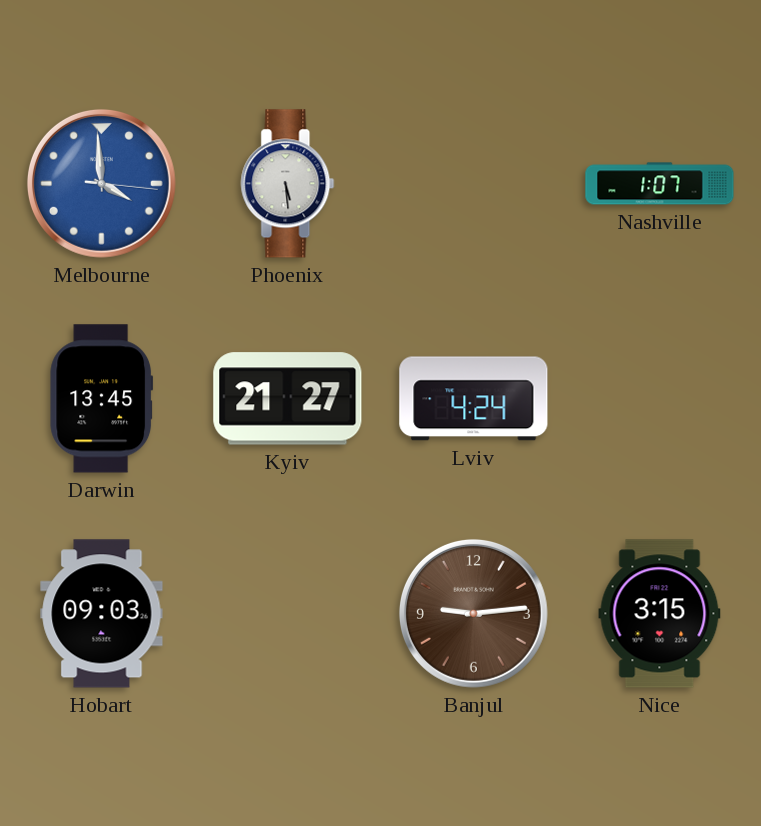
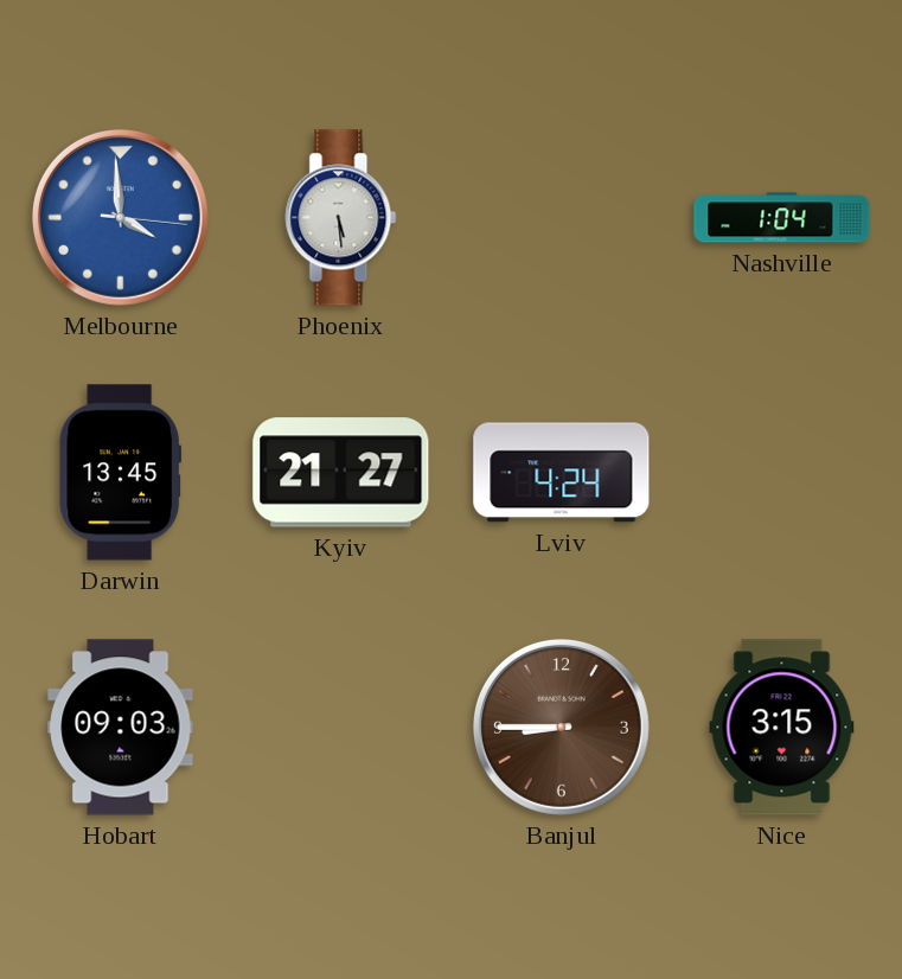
Nashville: 1:07 -> 1:04
Banjul: 9:14 -> 8:45
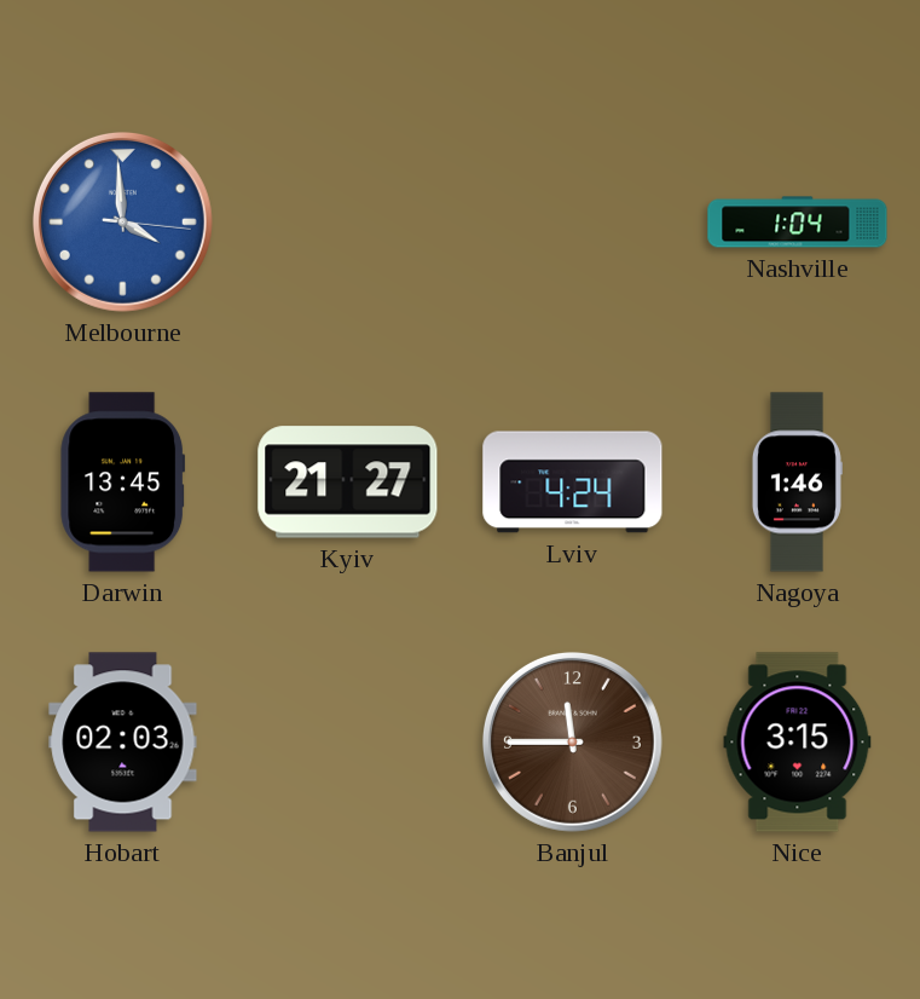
Phoenix: 5:29 -> none
Nagoya: none -> 1:46
Hobart: 09:03 -> 02:03
Banjul: 8:45 -> 11:45
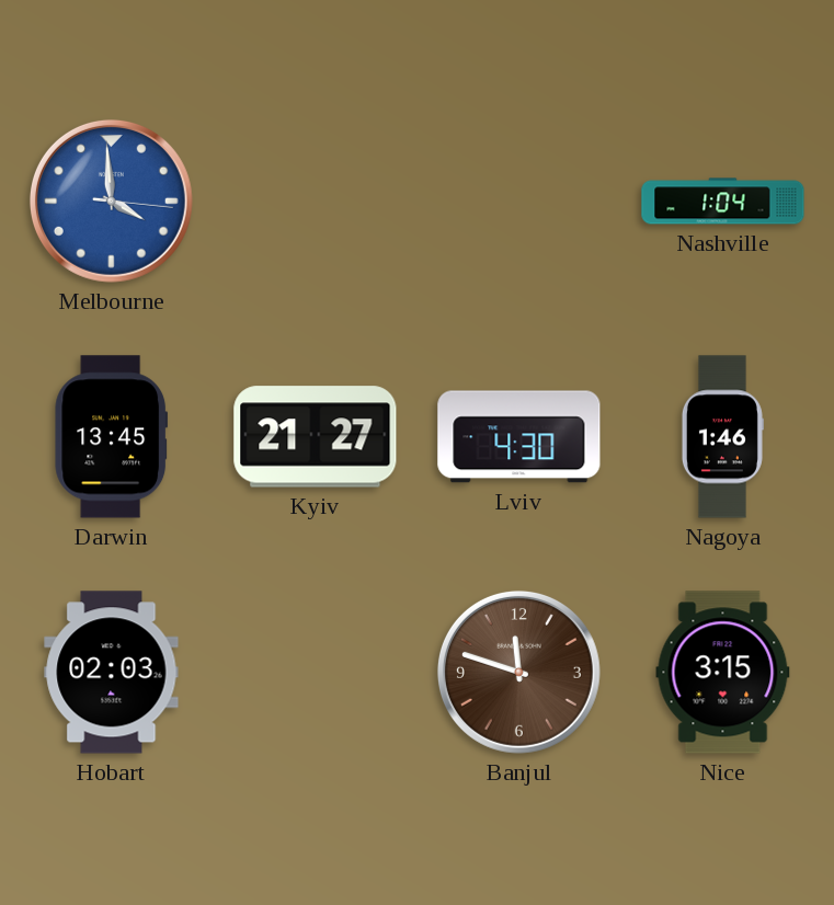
Lviv: 4:24 -> 4:30
Banjul: 11:45 -> 11:48
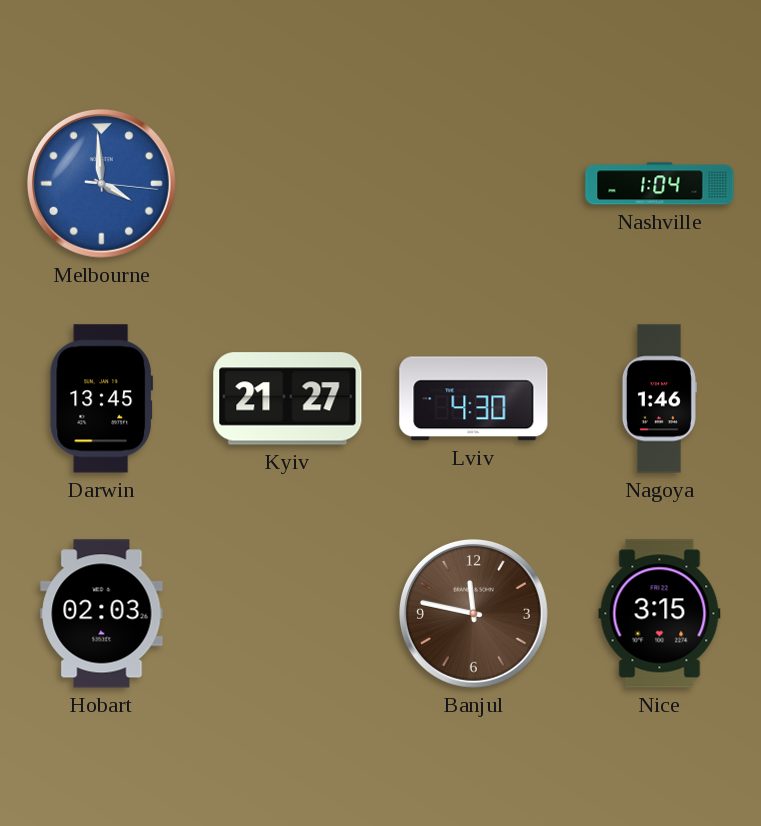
Banjul: 11:48 -> 11:47
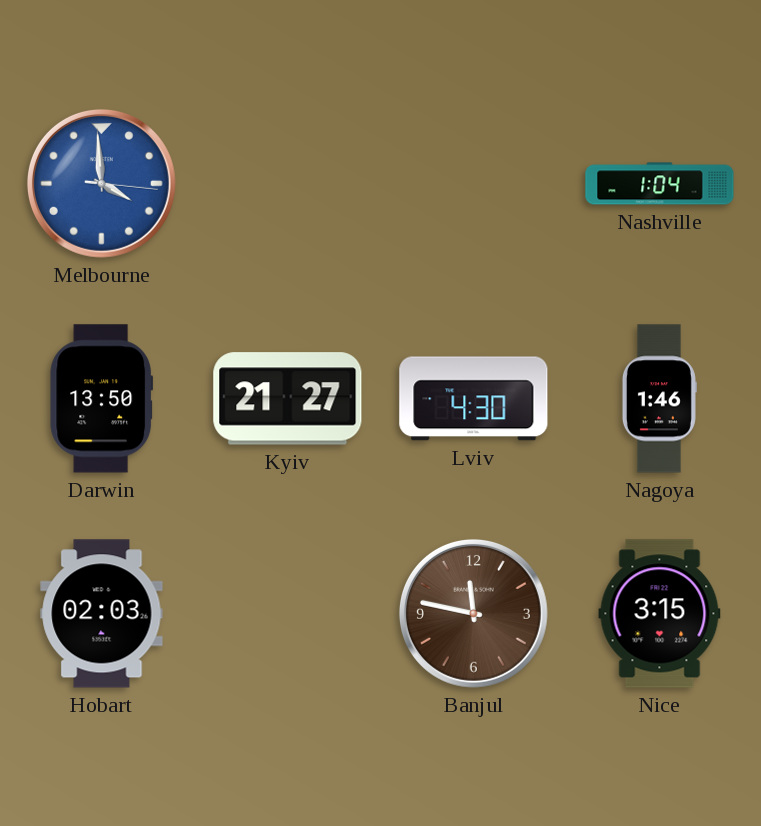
Darwin: 13:45 -> 13:50
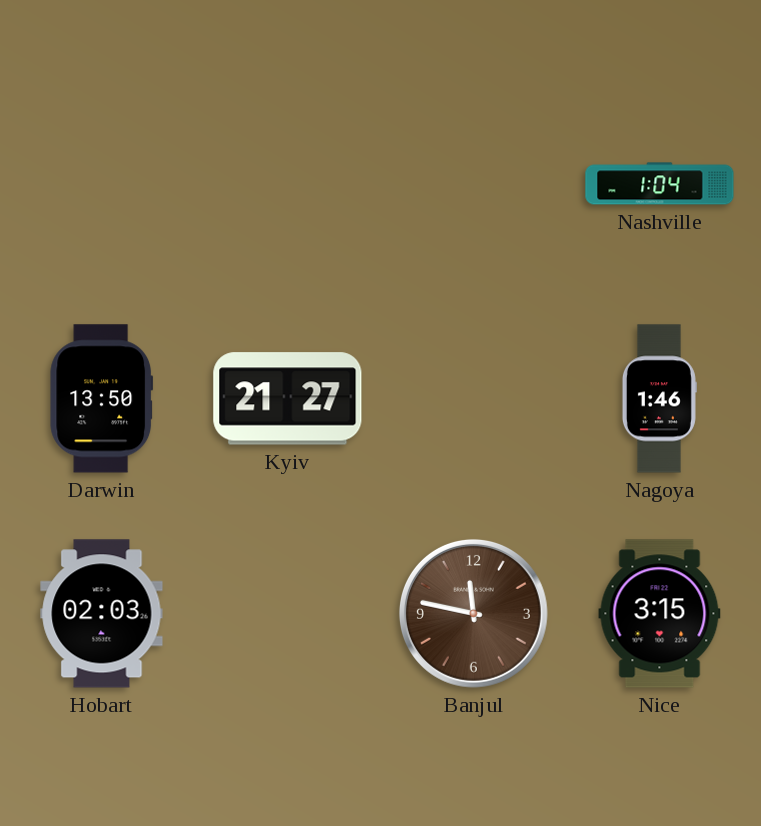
Melbourne: 3:59 -> none
Lviv: 4:30 -> none
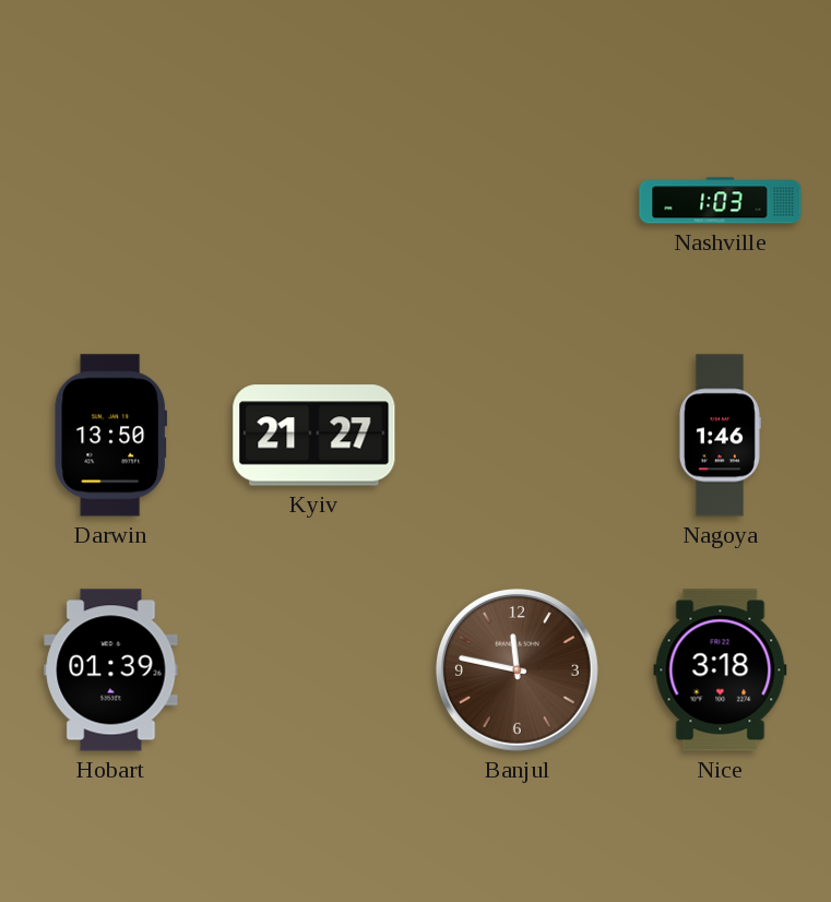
Nashville: 1:04 -> 1:03
Hobart: 02:03 -> 01:39
Nice: 3:15 -> 3:18
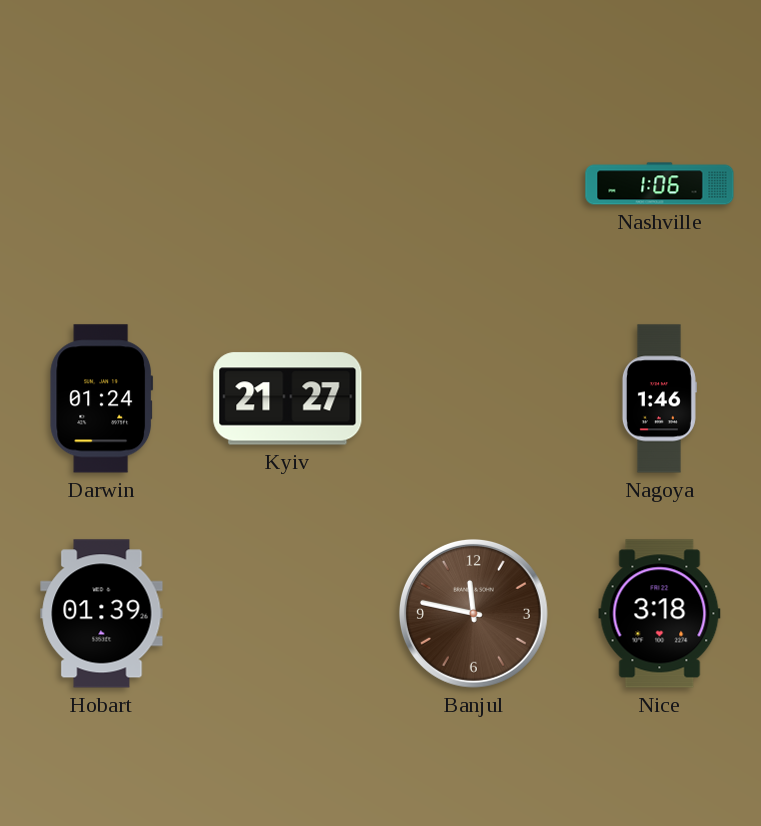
Nashville: 1:03 -> 1:06
Darwin: 13:50 -> 01:24
